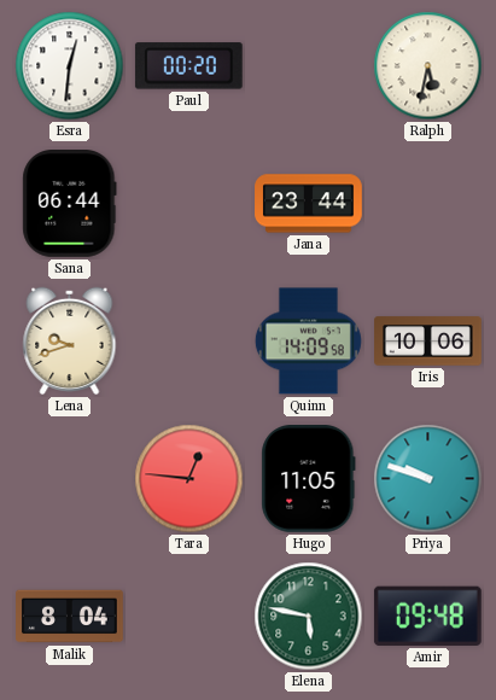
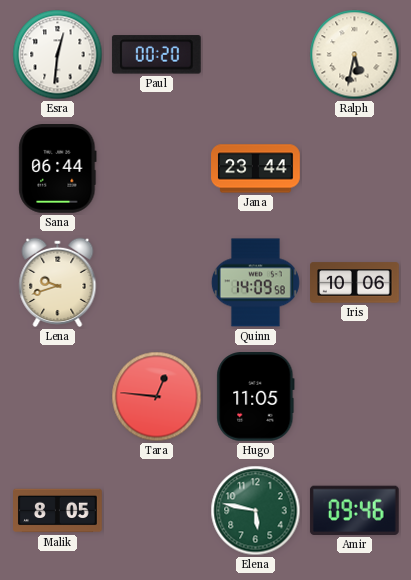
Priya: 9:48 -> none
Malik: 8:04 -> 8:05
Amir: 09:48 -> 09:46
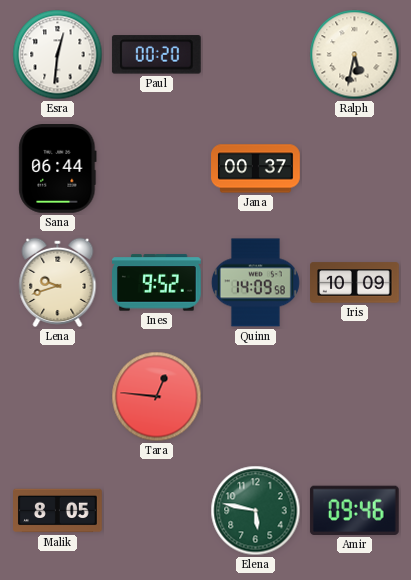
Jana: 23:44 -> 00:37
Ines: none -> 9:52
Iris: 10:06 -> 10:09
Hugo: 11:05 -> none
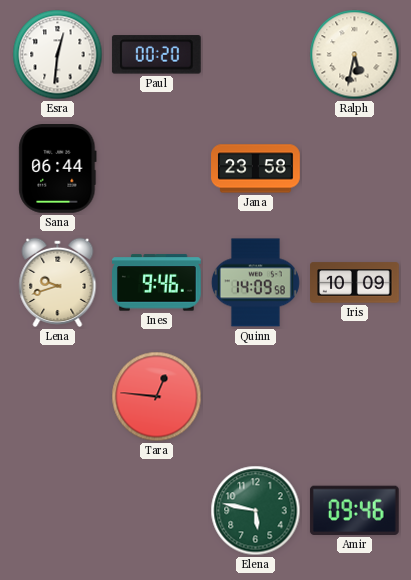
Jana: 00:37 -> 23:58
Ines: 9:52 -> 9:46
Malik: 8:05 -> none
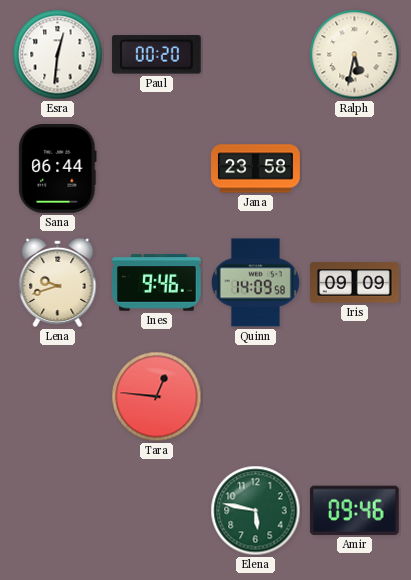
Iris: 10:09 -> 09:09
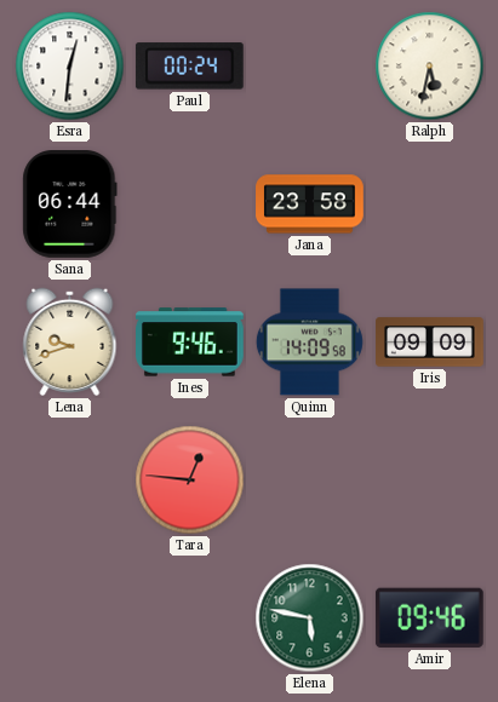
Paul: 00:20 -> 00:24
